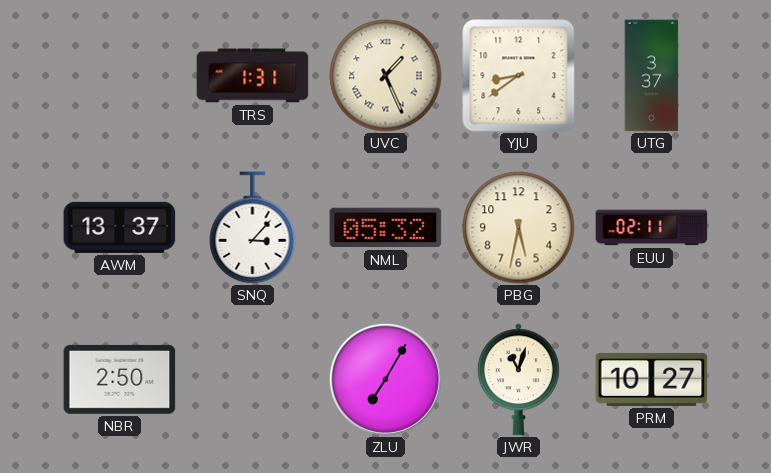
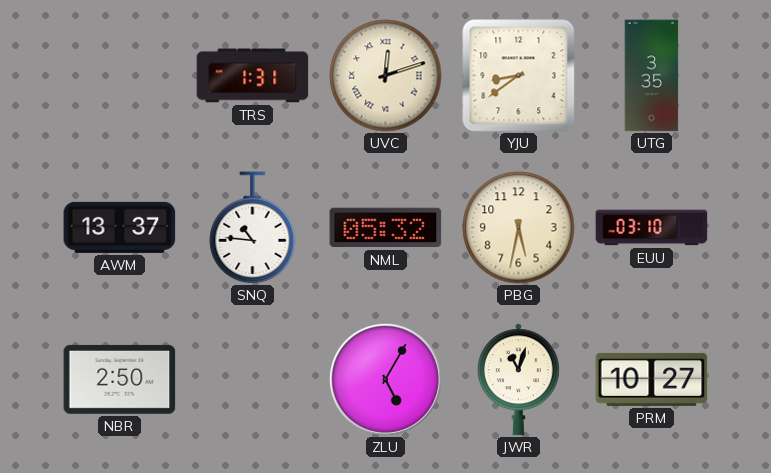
UVC: 1:26 -> 12:12
UTG: 3:37 -> 3:35
SNQ: 3:07 -> 10:46
EUU: 02:11 -> 03:10
ZLU: 7:05 -> 5:05
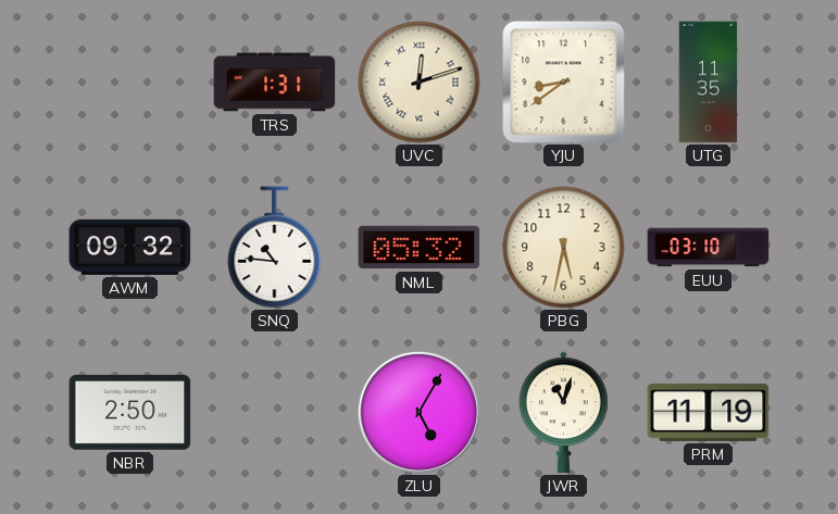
UTG: 3:35 -> 11:35
AWM: 13:37 -> 09:32
PRM: 10:27 -> 11:19
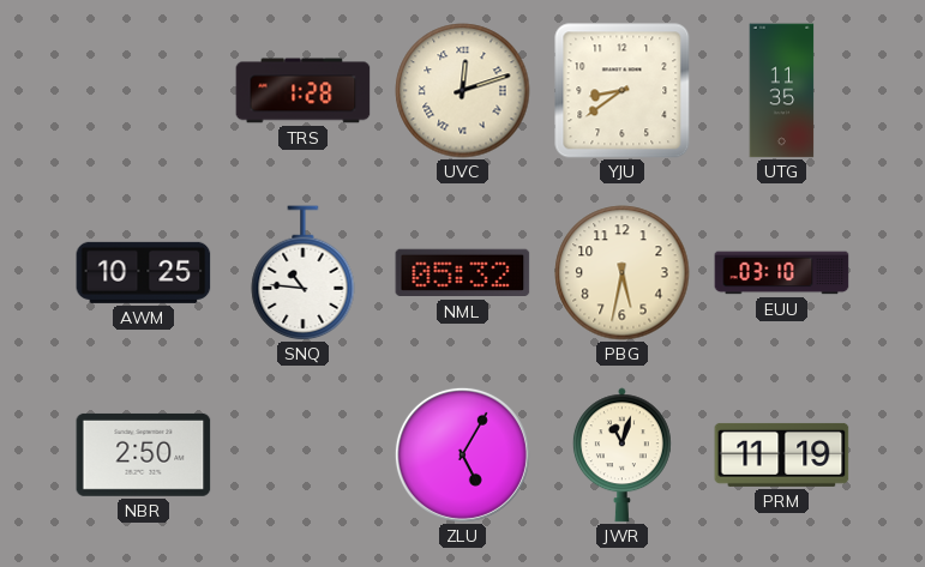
TRS: 1:31 -> 1:28
AWM: 09:32 -> 10:25
